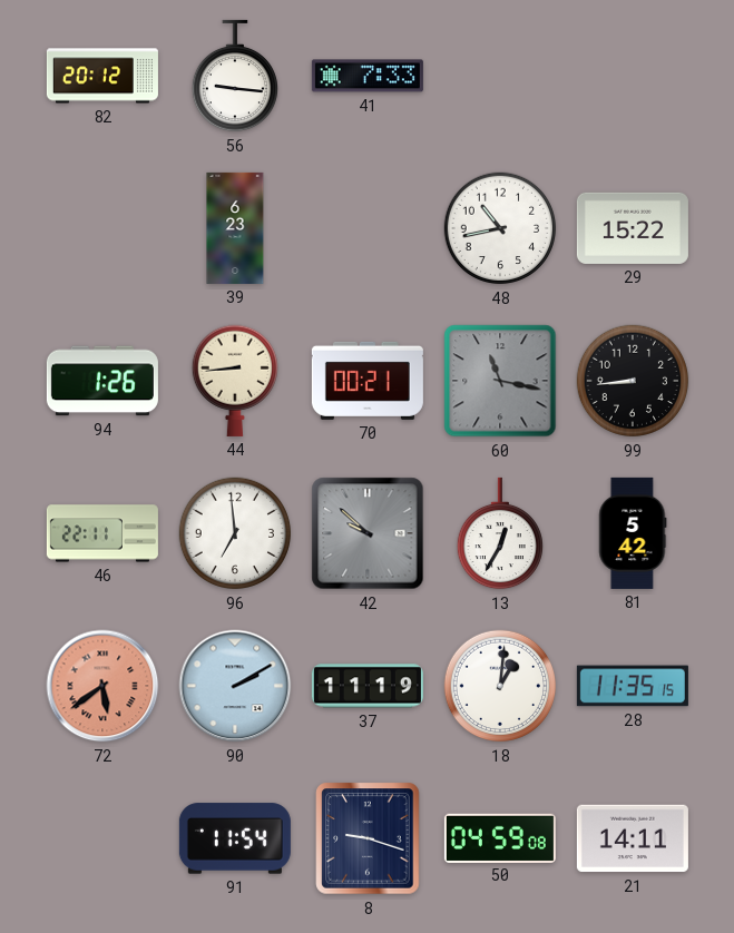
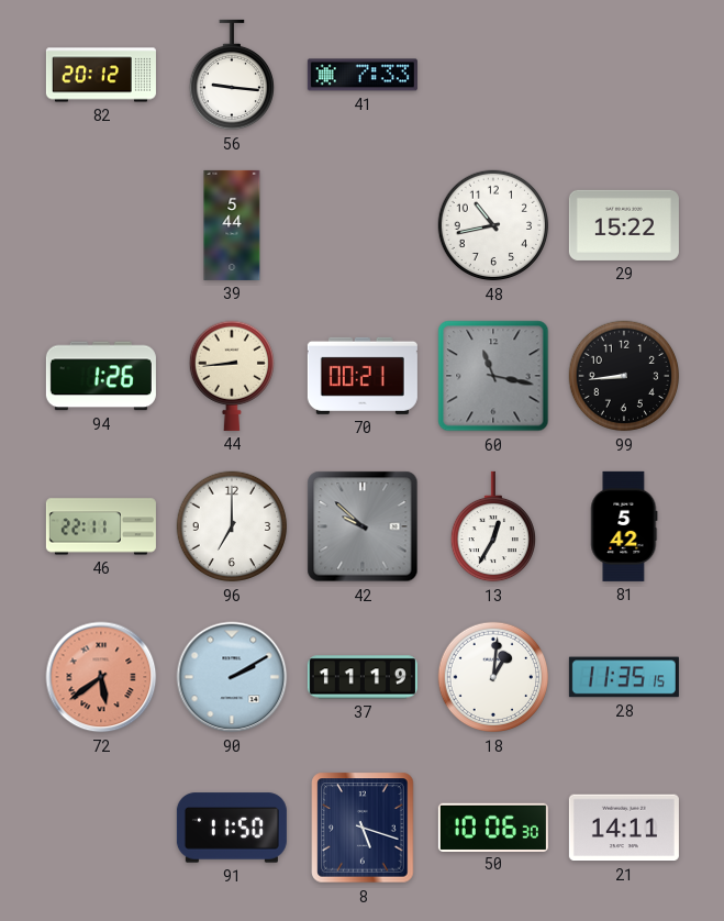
39: 6:23 -> 5:44
96: 6:59 -> 7:00
91: 11:54 -> 11:50
8: 9:18 -> 5:18
50: 04:59 -> 10:06
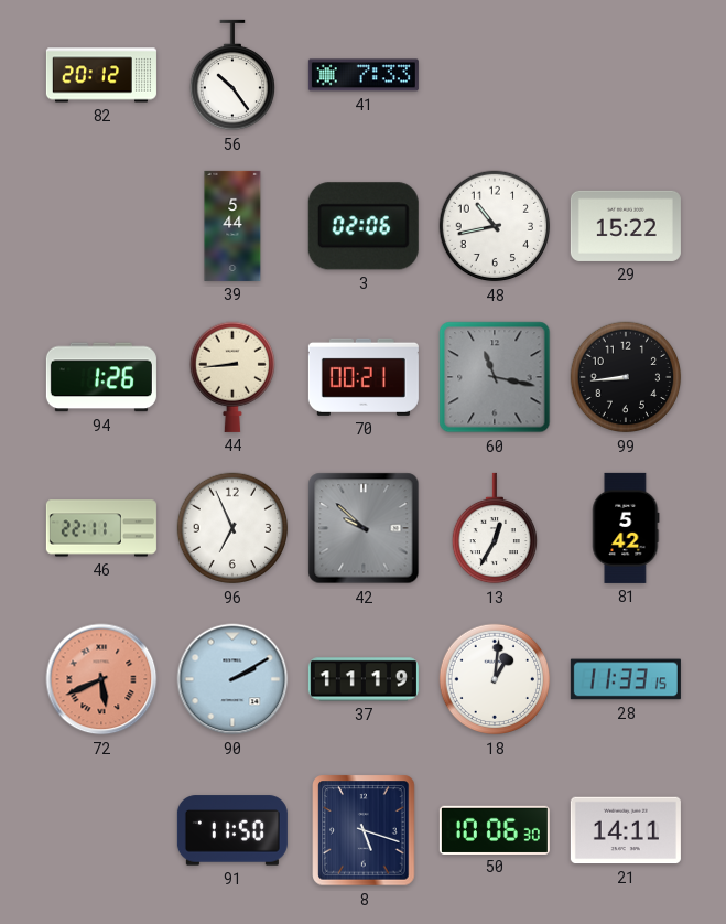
56: 9:16 -> 10:24
3: none -> 02:06
96: 7:00 -> 6:56
72: 5:39 -> 5:41
28: 11:35 -> 11:33
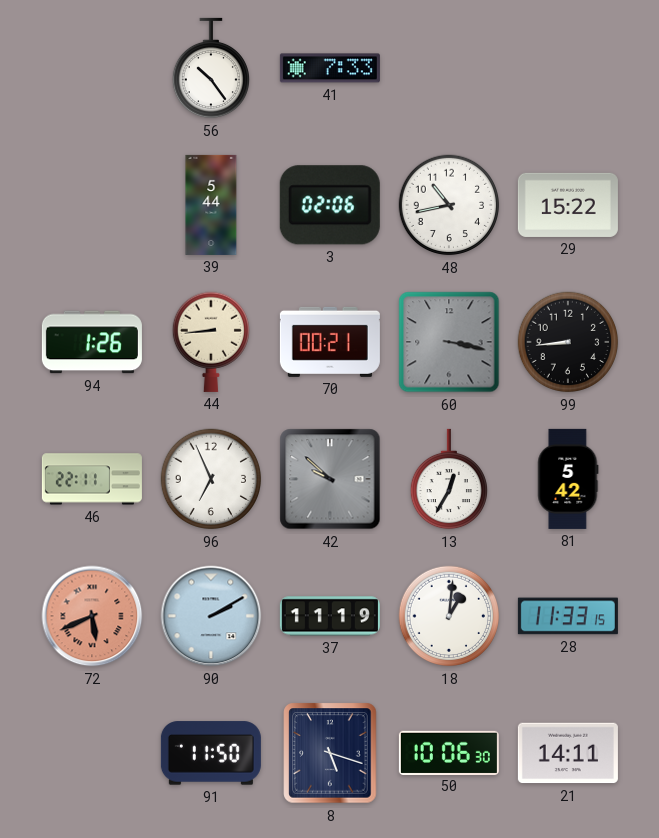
82: 20:12 -> none
60: 11:17 -> 3:17
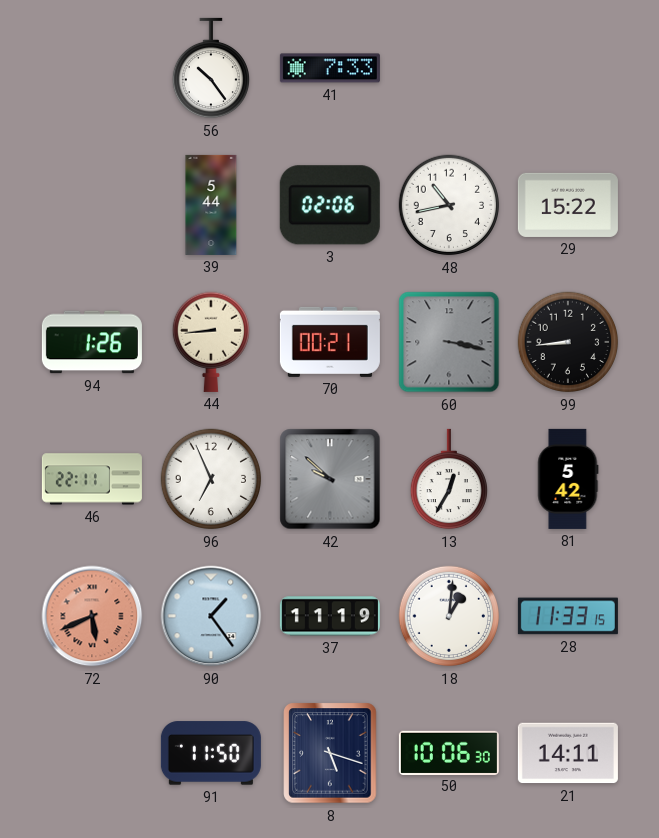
90: 2:10 -> 1:24
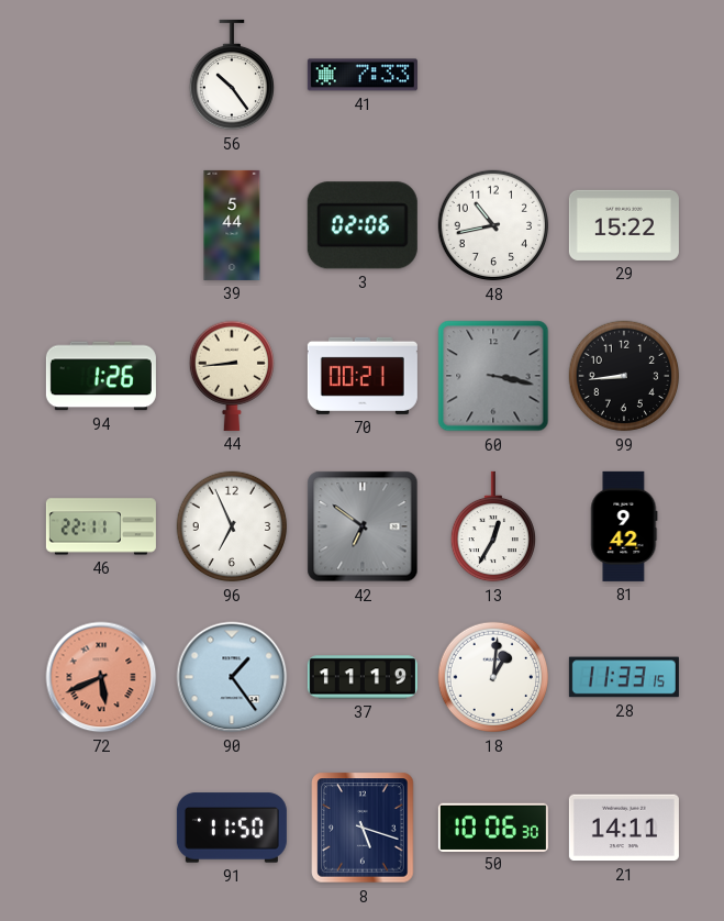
42: 9:52 -> 6:51
81: 5:42 -> 9:42
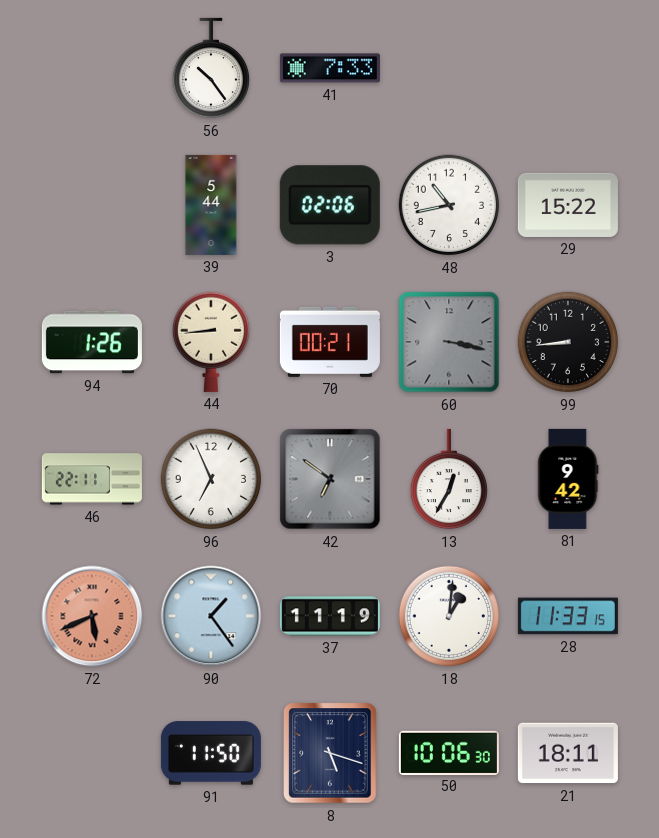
21: 14:11 -> 18:11
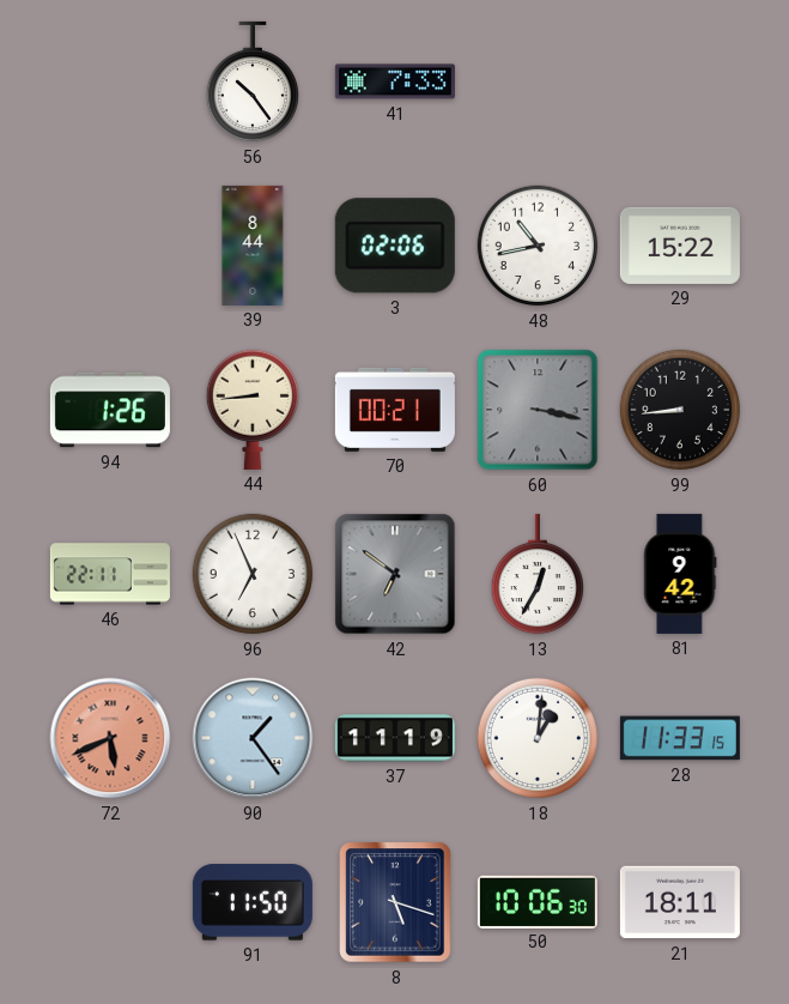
39: 5:44 -> 8:44
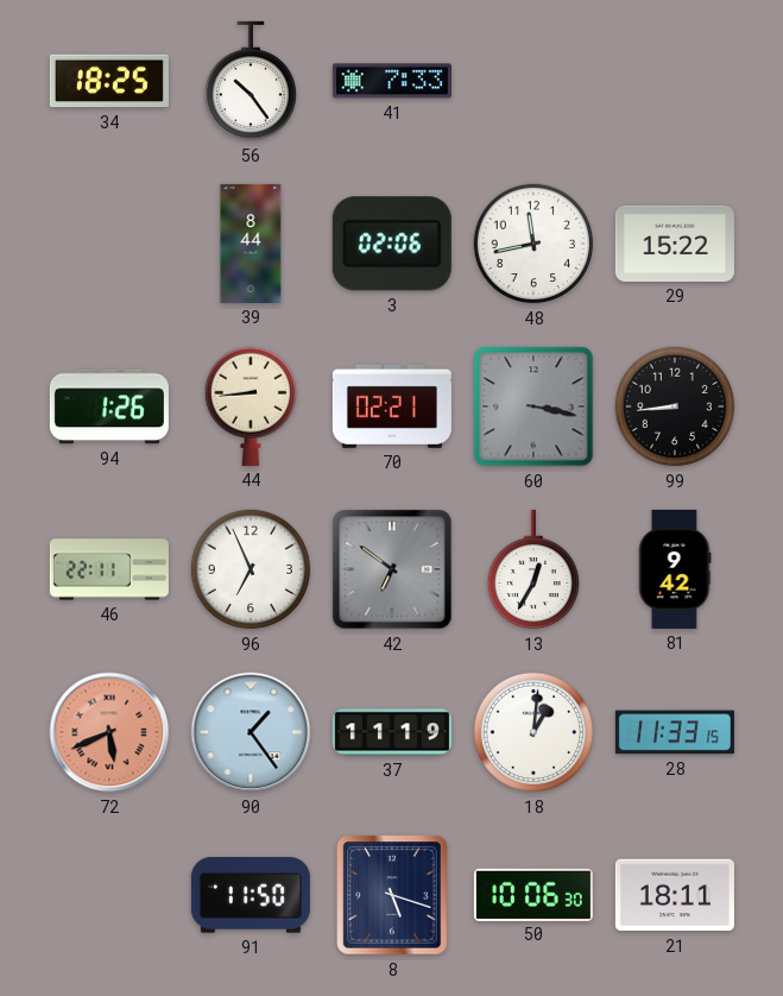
34: none -> 18:25
48: 10:43 -> 11:43
70: 00:21 -> 02:21
